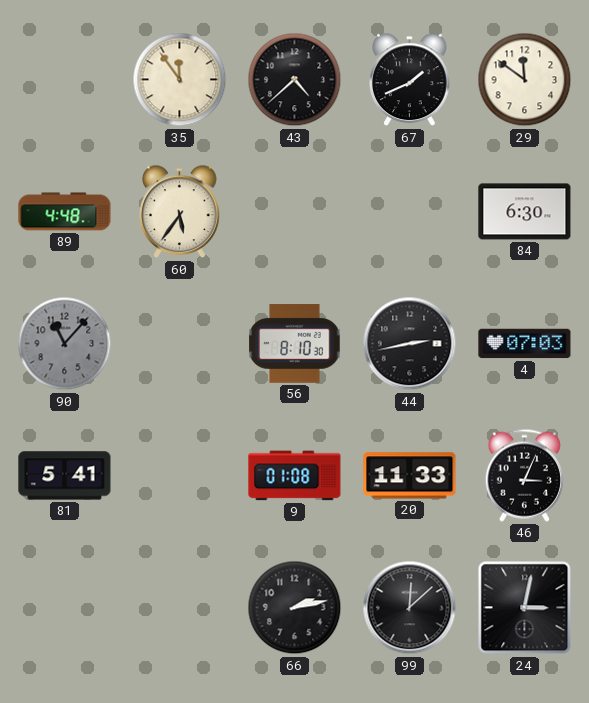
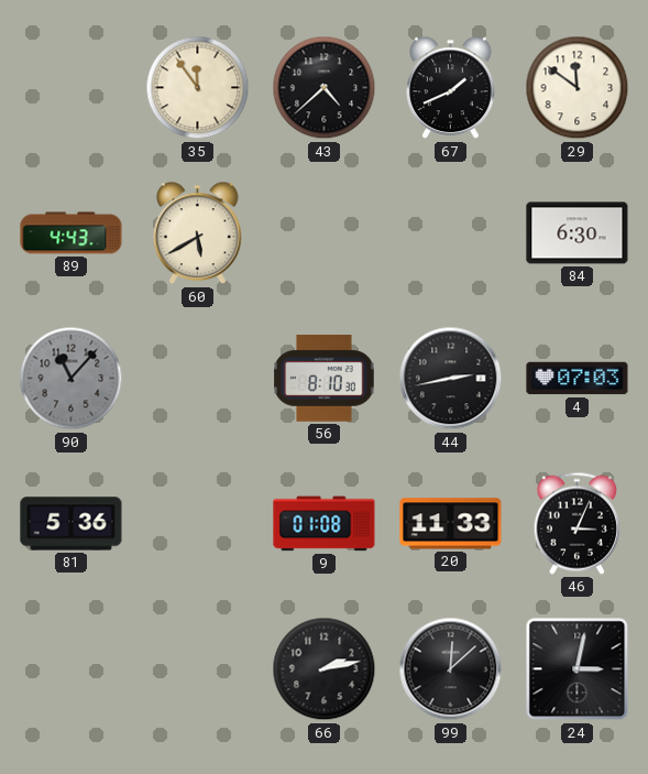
89: 4:48 -> 4:43
60: 5:36 -> 5:40
81: 5:41 -> 5:36
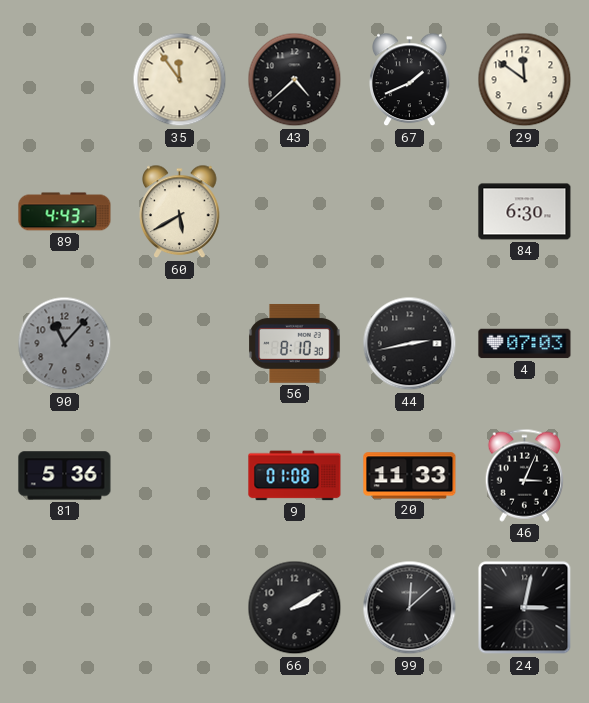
66: 2:13 -> 2:10
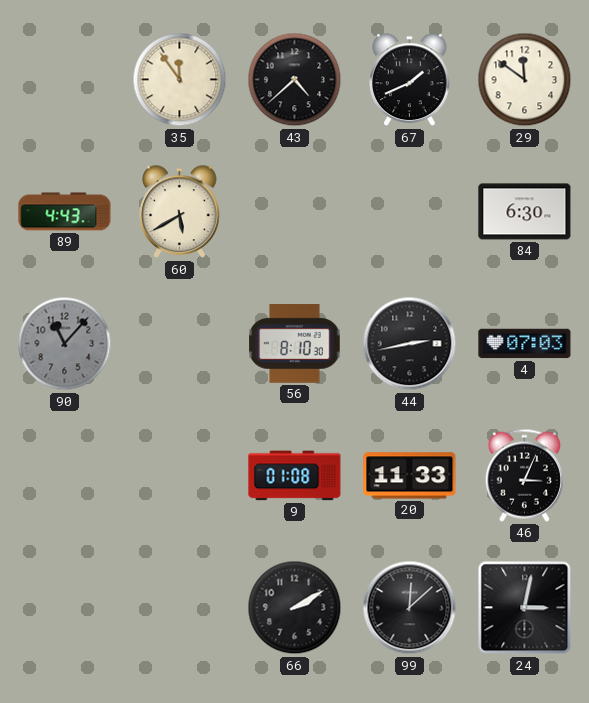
81: 5:36 -> none
